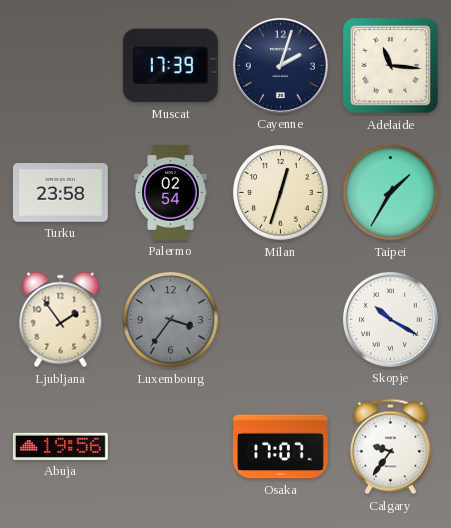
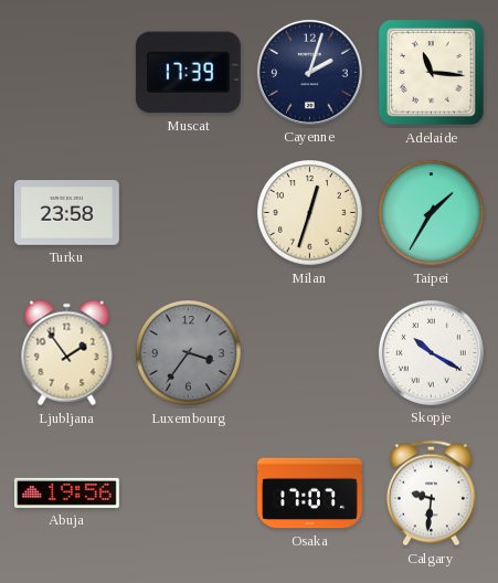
Palermo: 02:54 -> none
Calgary: 9:36 -> 9:31
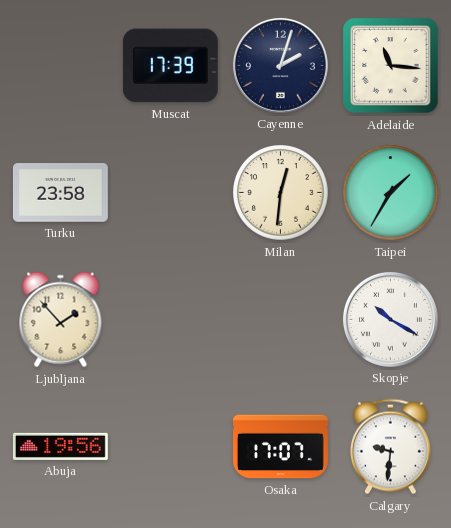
Milan: 12:33 -> 12:31
Ljubljana: 1:54 -> 1:53
Luxembourg: 3:36 -> none
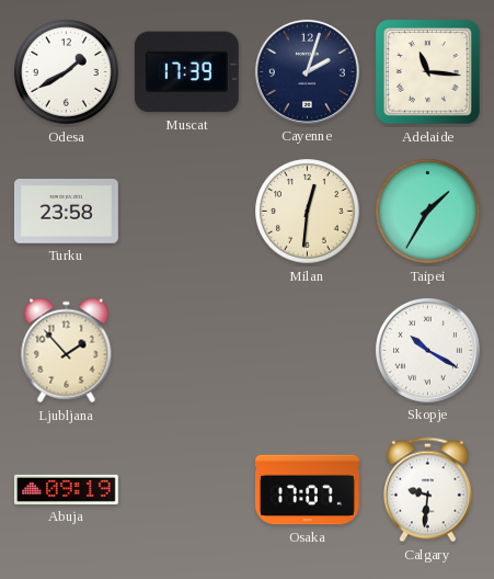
Odesa: none -> 1:40
Abuja: 19:56 -> 09:19
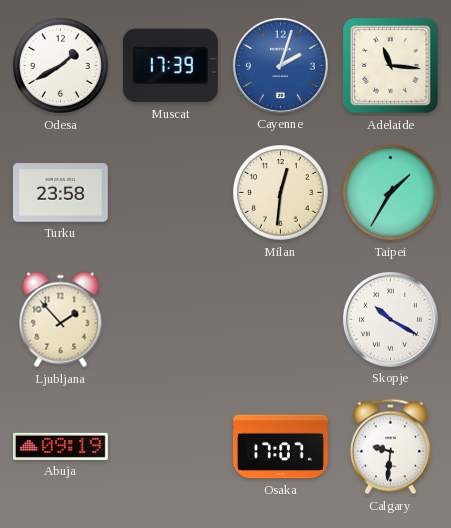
Cayenne dial: navy -> blue
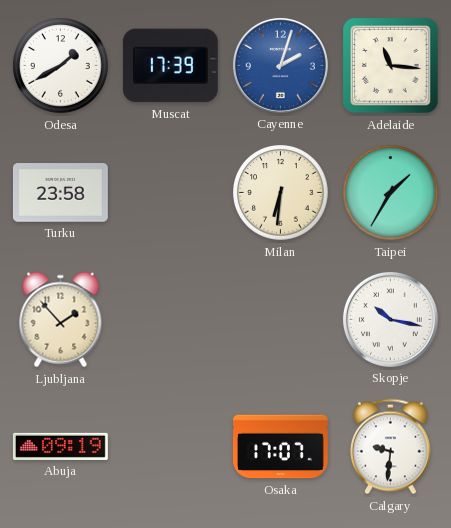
Milan: 12:31 -> 6:31
Skopje: 10:20 -> 10:17
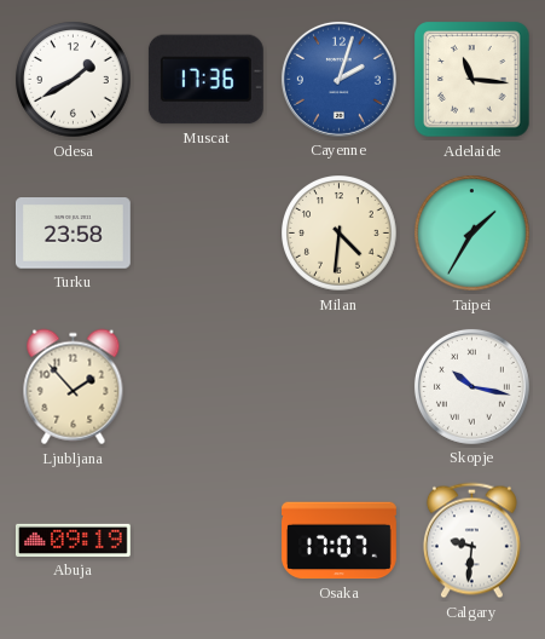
Muscat: 17:39 -> 17:36
Milan: 6:31 -> 4:31
